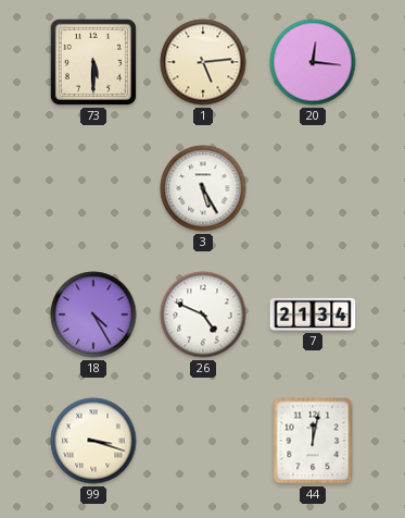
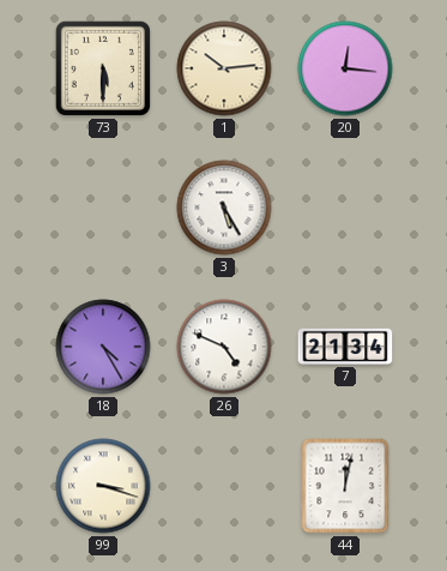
1: 5:14 -> 10:14
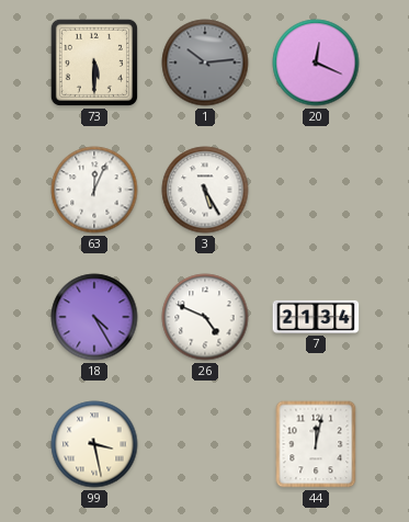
1 dial: cream -> grey
20: 12:16 -> 12:19
63: none -> 12:04
99: 3:18 -> 3:28
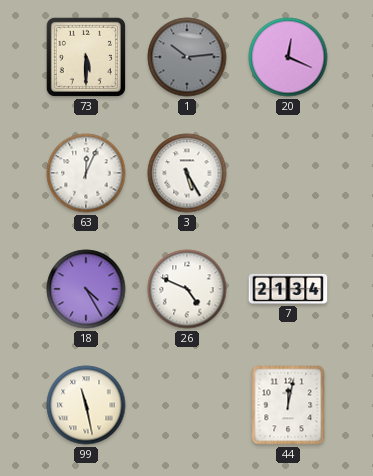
99: 3:28 -> 11:28
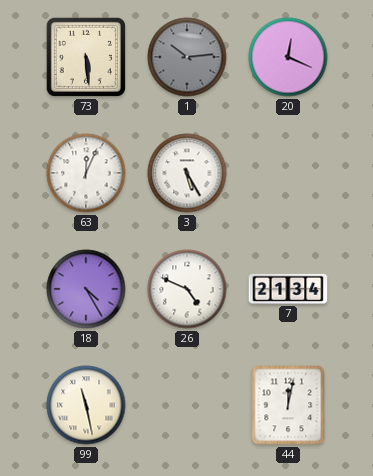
73: 5:30 -> 5:29
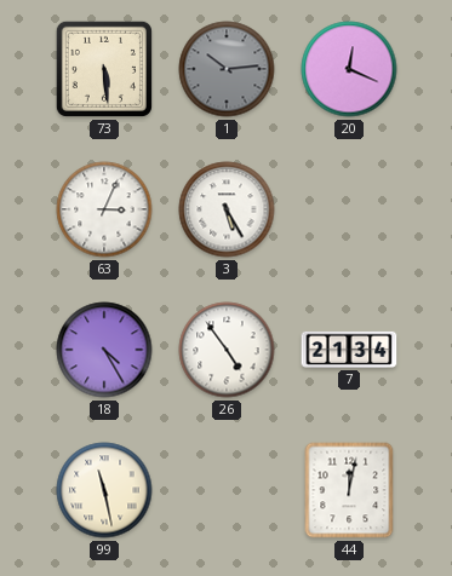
63: 12:04 -> 3:04
26: 4:49 -> 4:54
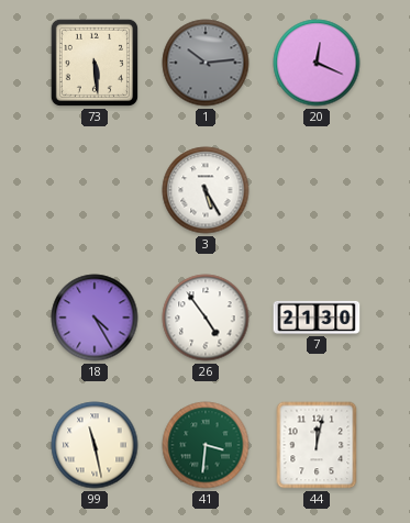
63: 3:04 -> none
7: 21:34 -> 21:30
41: none -> 3:31
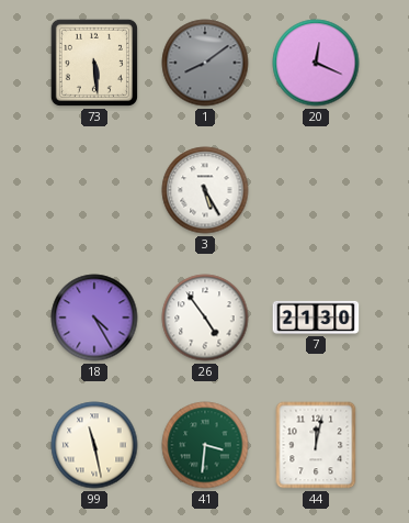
1: 10:14 -> 8:09
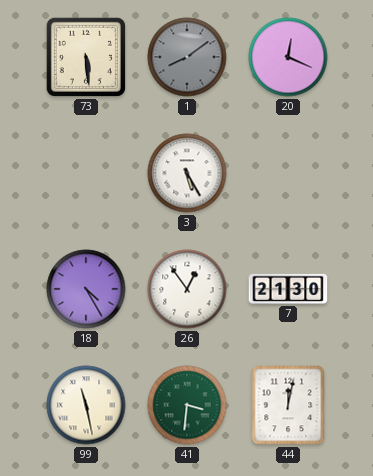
26: 4:54 -> 12:54
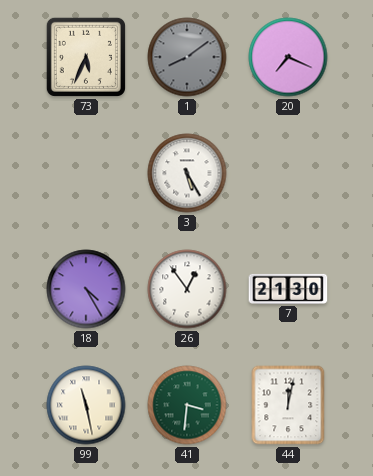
73: 5:29 -> 5:34
20: 12:19 -> 7:19
